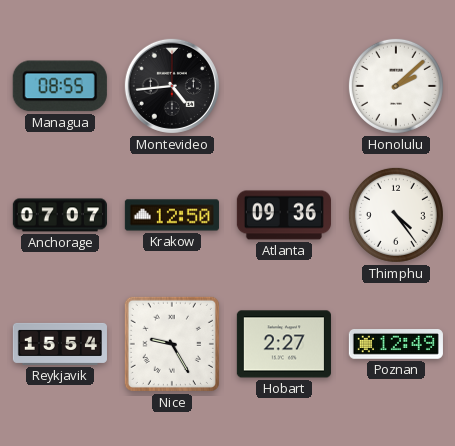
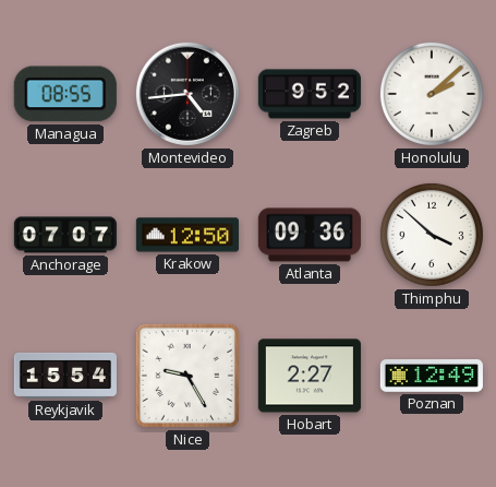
Zagreb: none -> 9:52
Thimphu: 4:24 -> 3:52
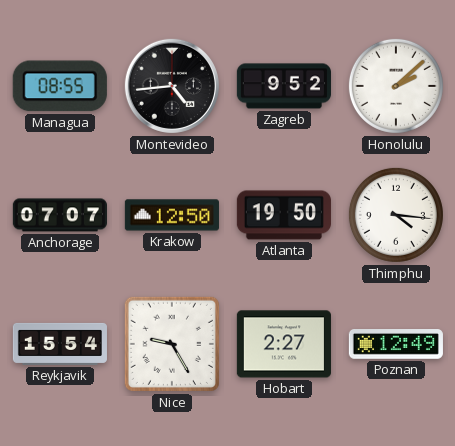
Atlanta: 09:36 -> 19:50
Thimphu: 3:52 -> 4:16
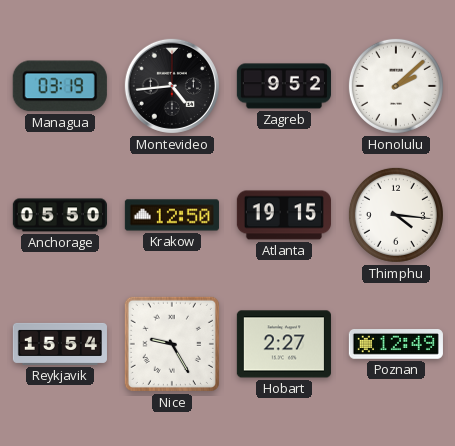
Managua: 08:55 -> 03:19
Anchorage: 07:07 -> 05:50
Atlanta: 19:50 -> 19:15
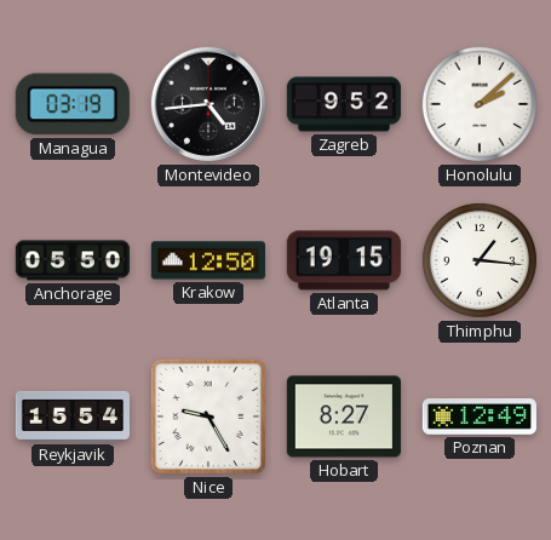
Thimphu: 4:16 -> 1:16
Hobart: 2:27 -> 8:27
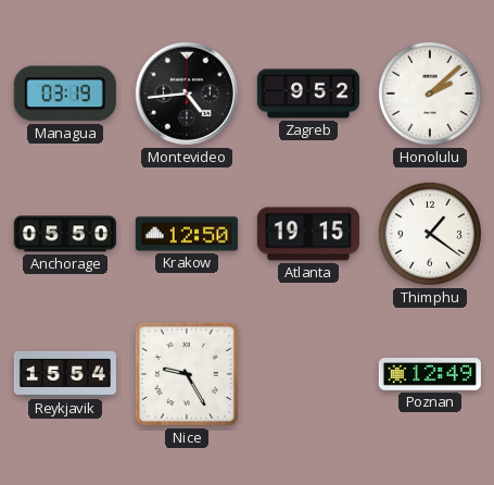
Thimphu: 1:16 -> 1:21
Hobart: 8:27 -> none
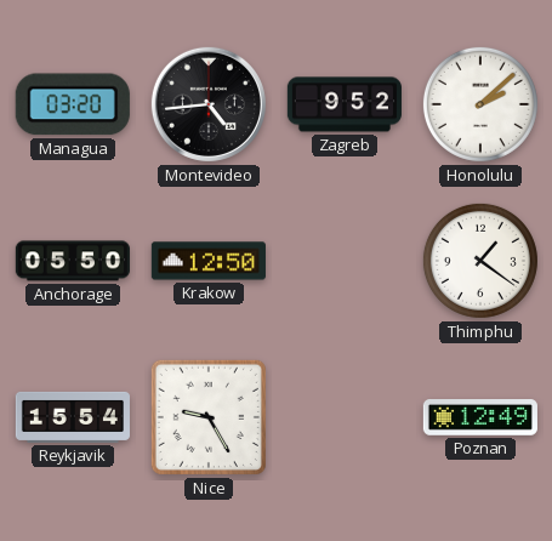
Managua: 03:19 -> 03:20
Atlanta: 19:15 -> none
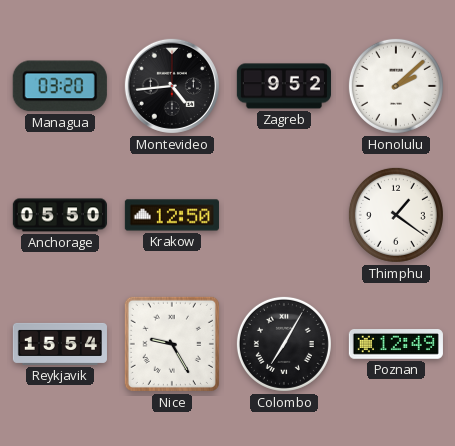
Colombo: none -> 7:05
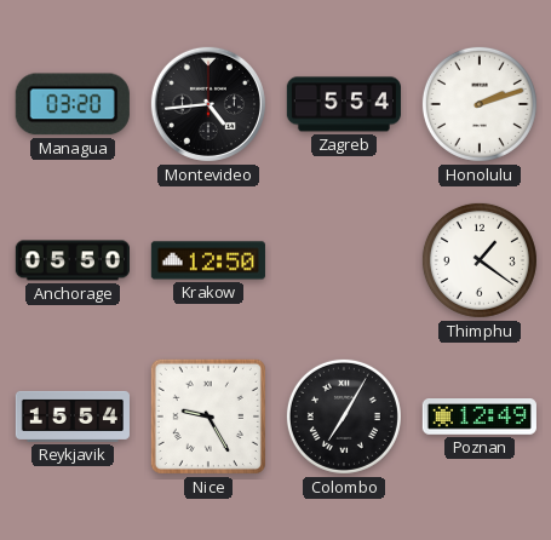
Zagreb: 9:52 -> 5:54
Honolulu: 2:08 -> 2:12
